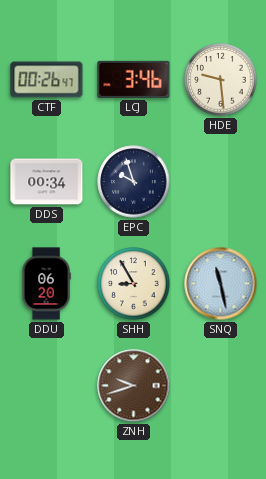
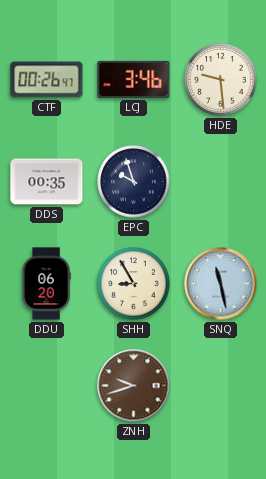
DDS: 00:34 -> 00:35
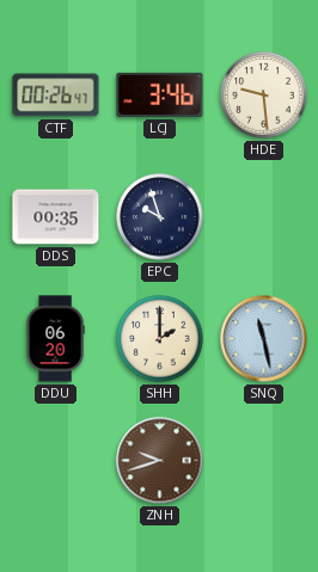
SHH: 8:55 -> 2:00
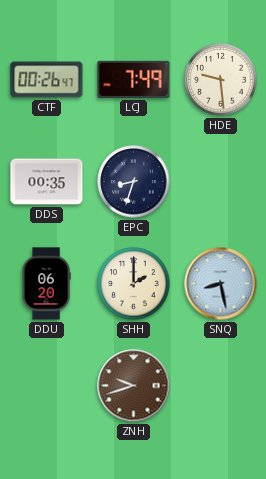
LCJ: 3:46 -> 7:49
EPC: 9:57 -> 8:33
SNQ: 11:28 -> 8:28
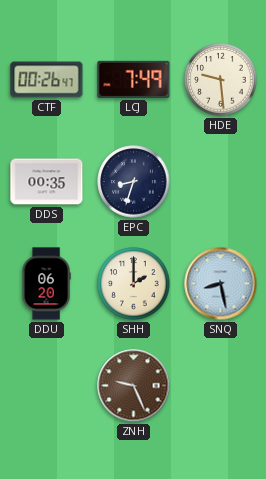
ZNH: 9:42 -> 9:26
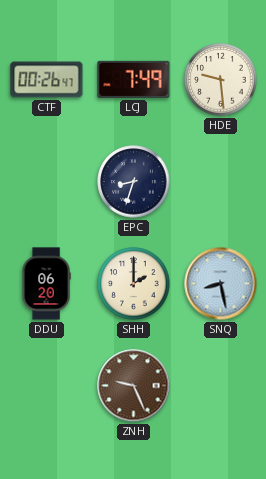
DDS: 00:35 -> none
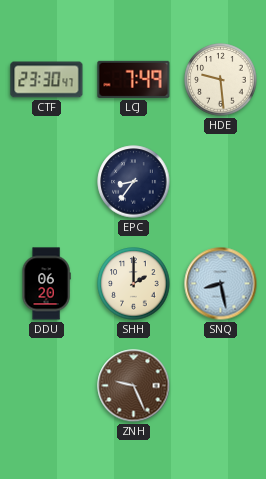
CTF: 00:26 -> 23:30
EPC: 8:33 -> 8:36
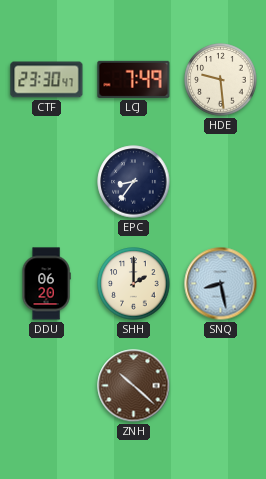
ZNH: 9:26 -> 10:22
